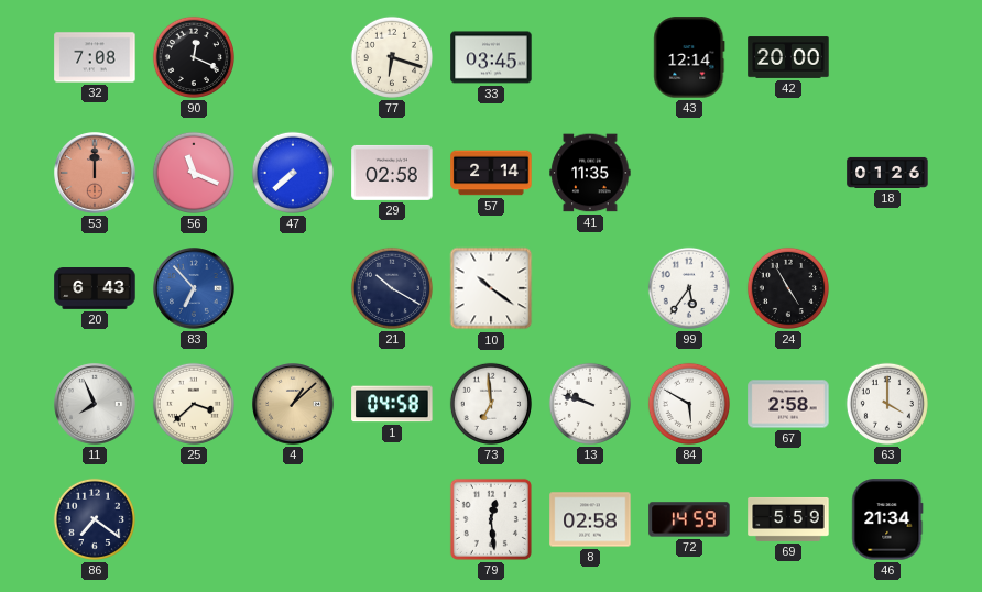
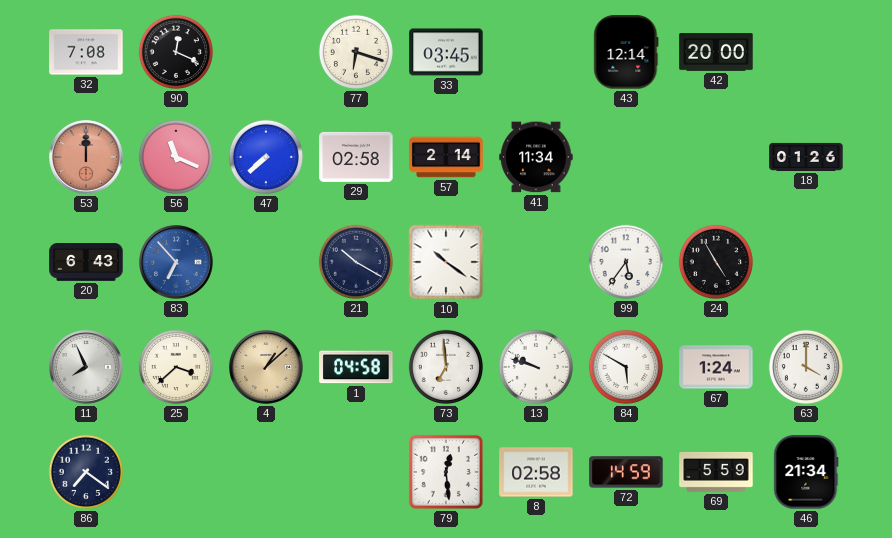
41: 11:35 -> 11:34
67: 2:58 -> 1:24
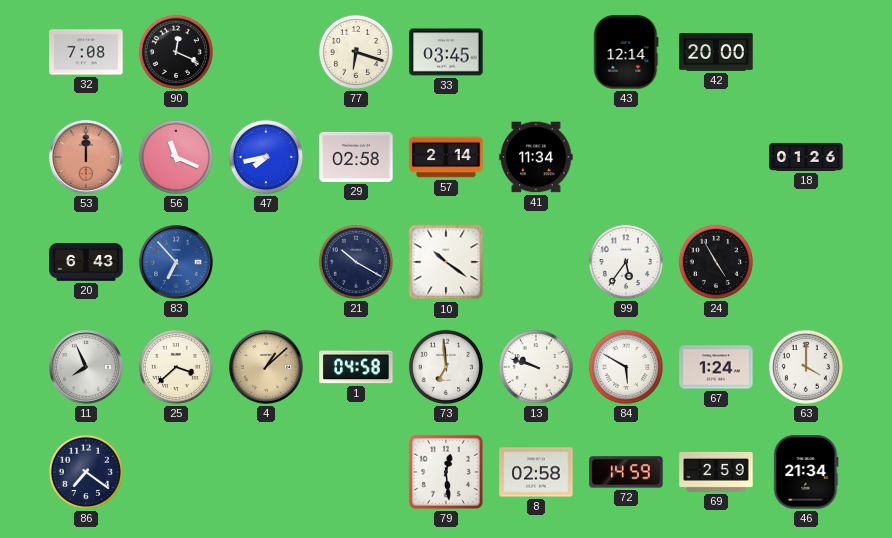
47: 7:38 -> 7:43
69: 5:59 -> 2:59
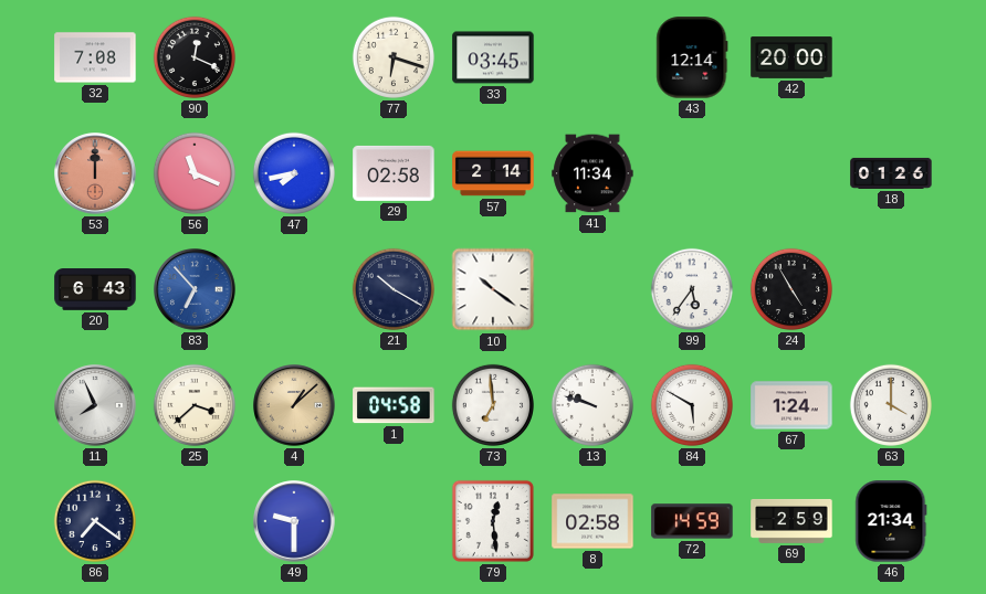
49: none -> 9:30
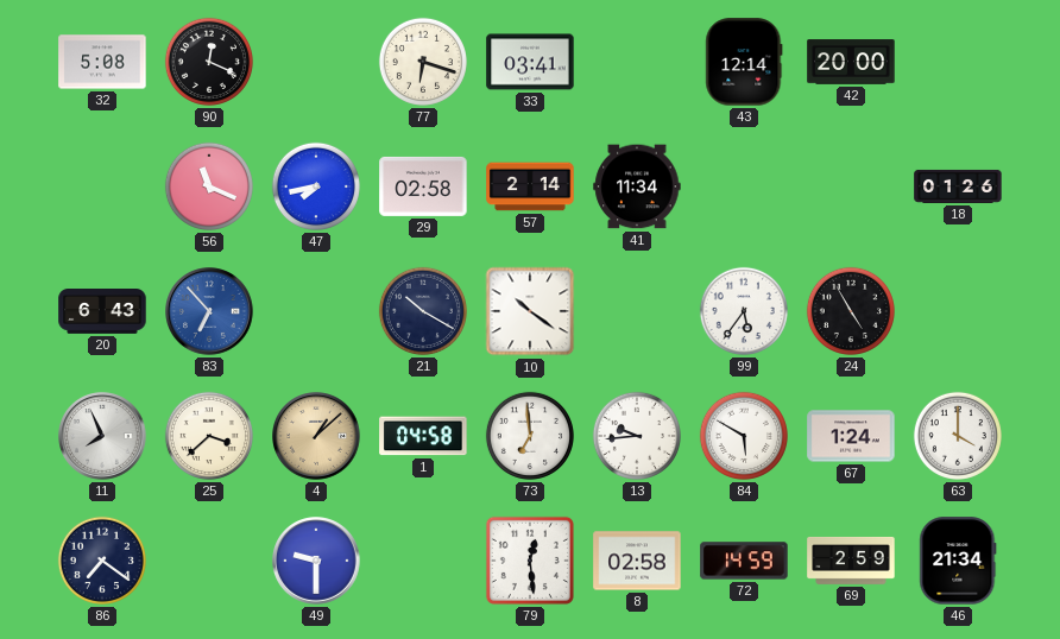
32: 7:08 -> 5:08
33: 03:45 -> 03:41
53: 12:00 -> none
13: 9:48 -> 9:44
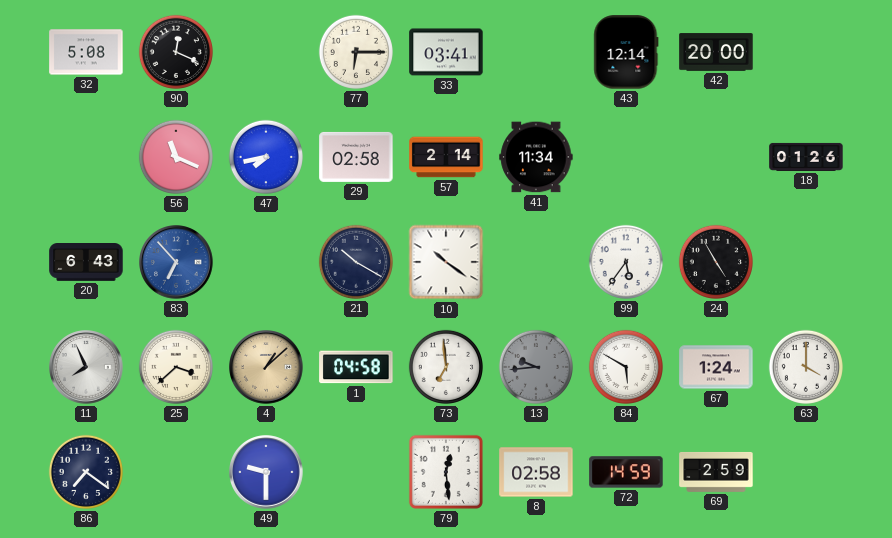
77: 6:18 -> 6:15
13 dial: white -> grey
46: 21:34 -> none
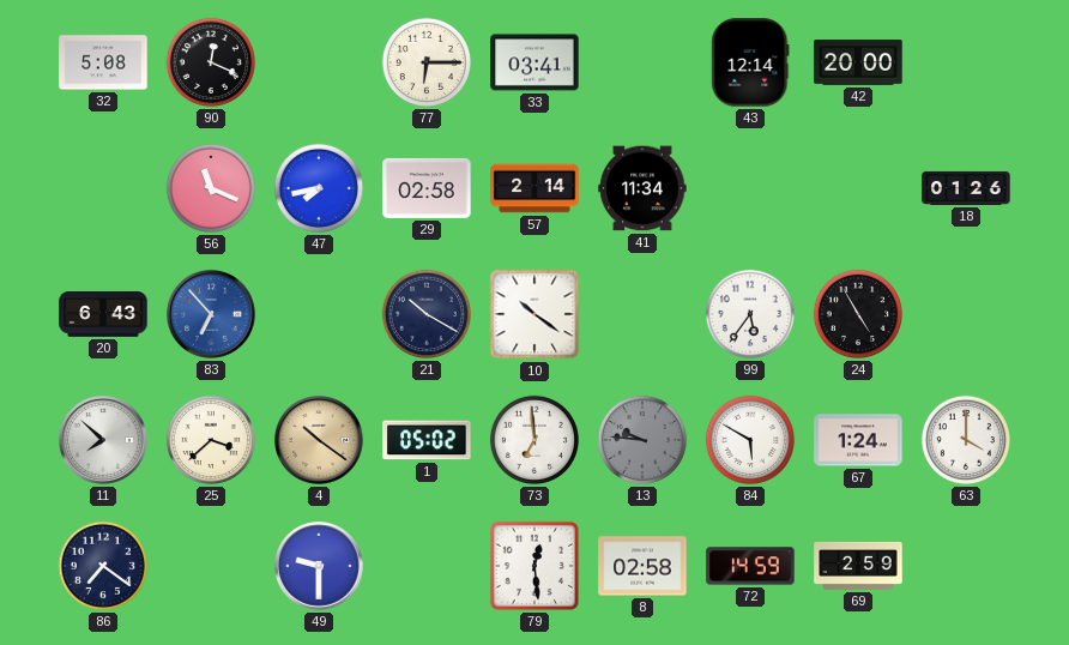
11: 7:56 -> 7:52
4: 1:08 -> 10:21
1: 04:58 -> 05:02
13: 9:44 -> 9:46
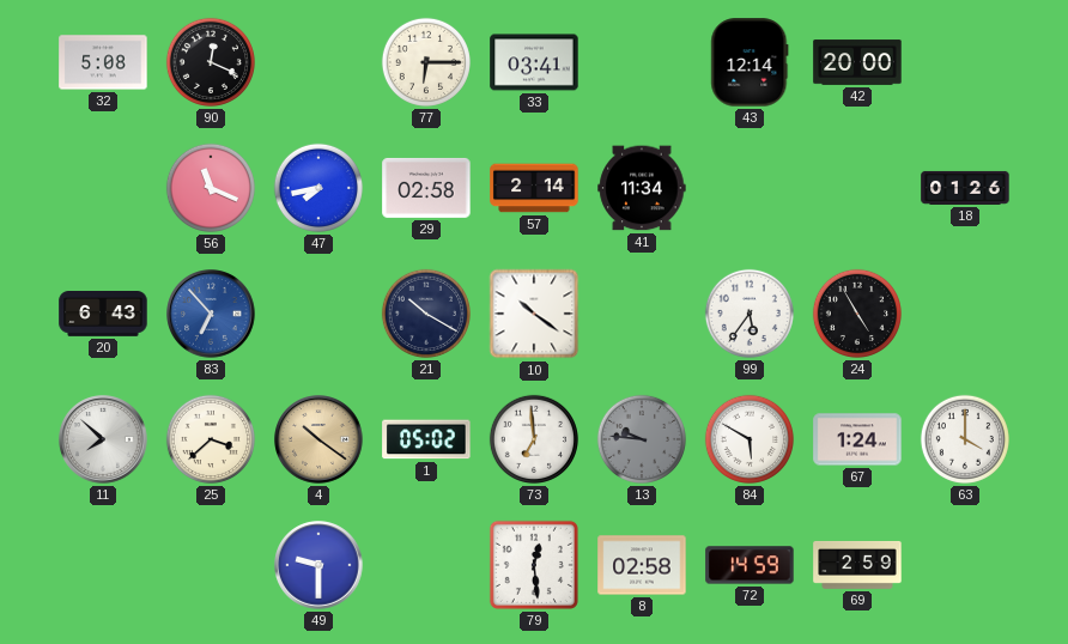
86: 7:21 -> none
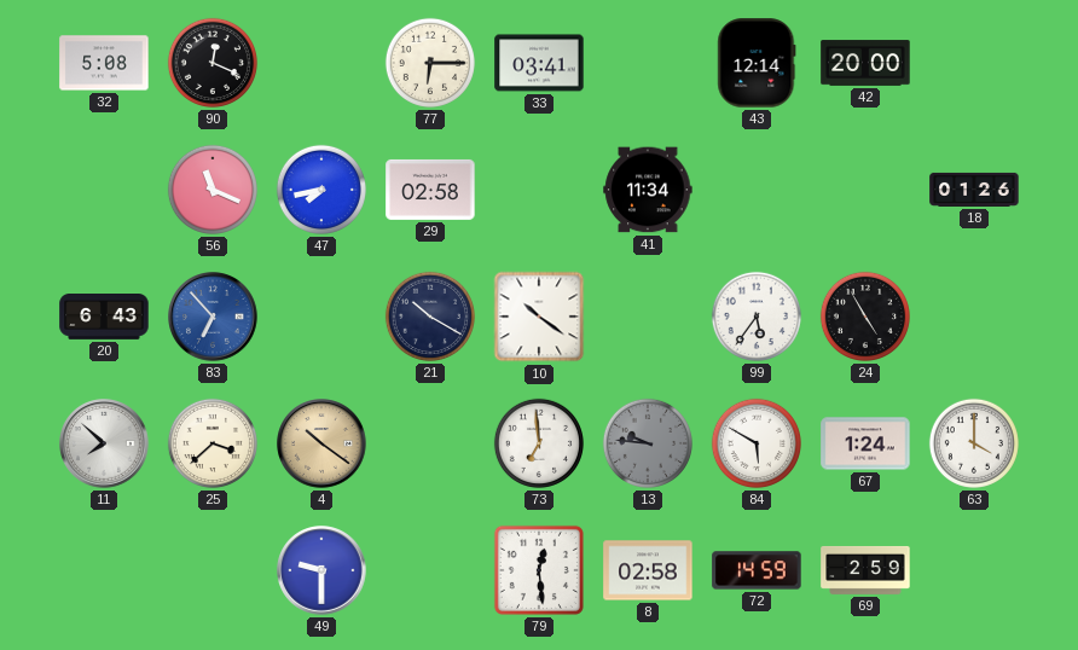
57: 2:14 -> none
1: 05:02 -> none
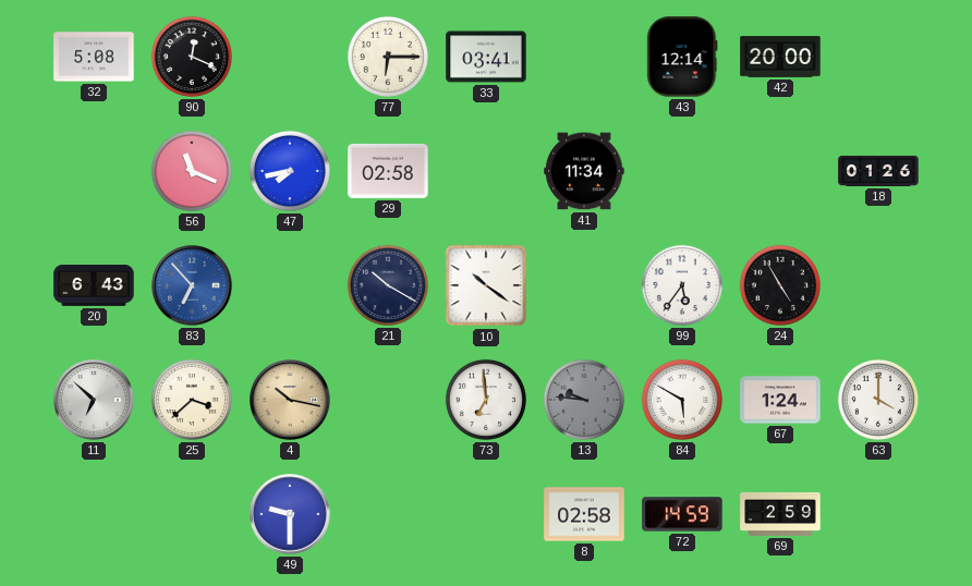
11: 7:52 -> 6:52
4: 10:21 -> 10:17
79: 12:29 -> none
